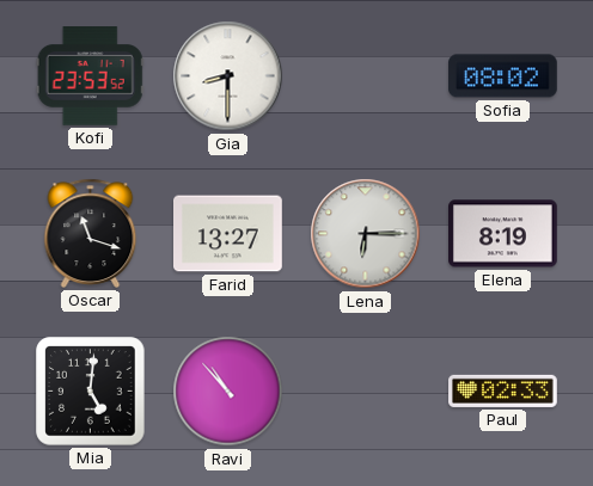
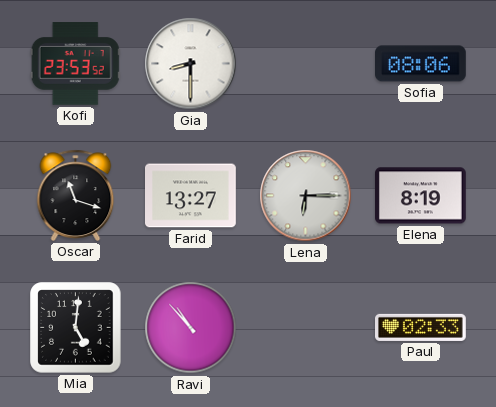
Sofia: 08:02 -> 08:06
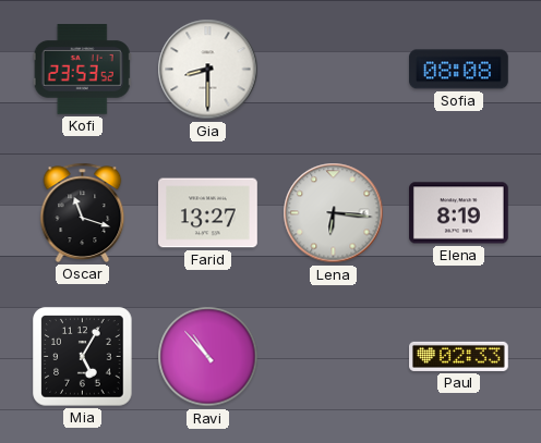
Sofia: 08:06 -> 08:08
Lena: 6:15 -> 6:16
Mia: 5:01 -> 5:05
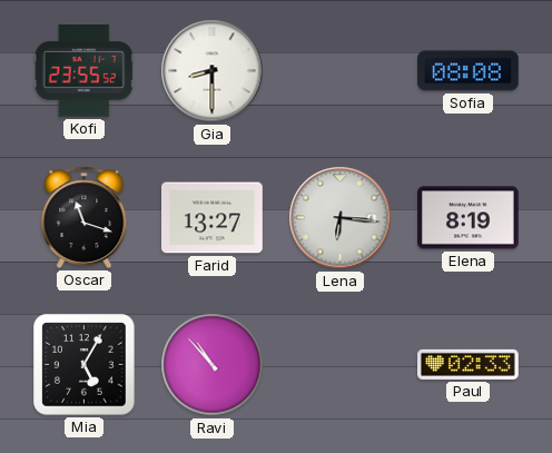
Kofi: 23:53 -> 23:55
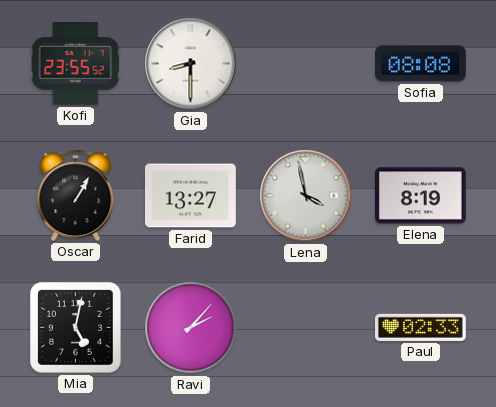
Oscar: 11:18 -> 1:05
Lena: 6:16 -> 3:58
Mia: 5:05 -> 5:02
Ravi: 10:53 -> 2:07
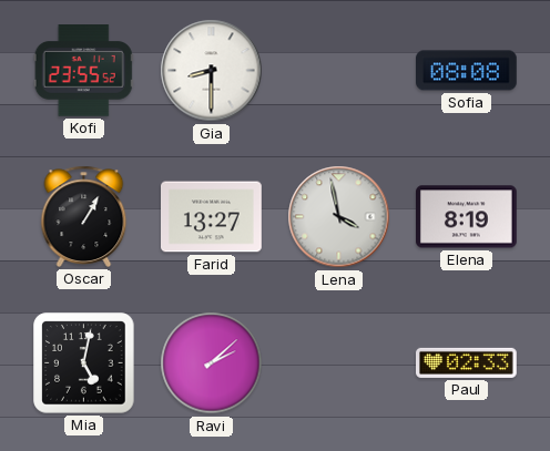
Ravi: 2:07 -> 2:08
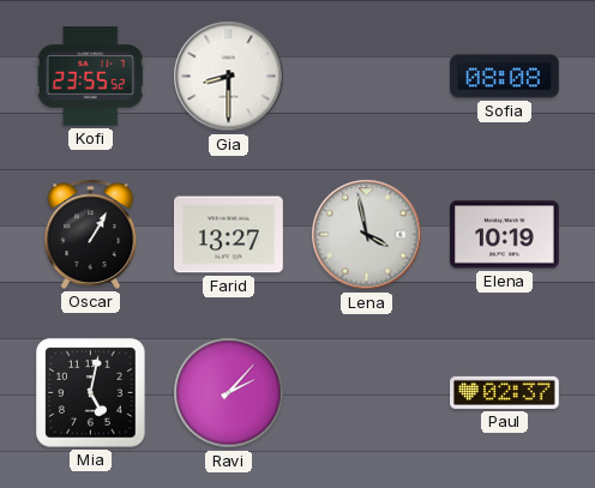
Elena: 8:19 -> 10:19
Ravi: 2:08 -> 2:07
Paul: 02:33 -> 02:37
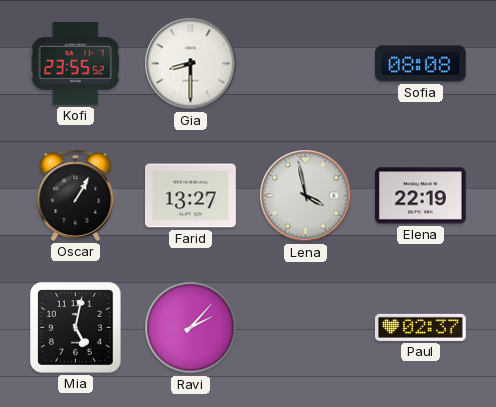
Elena: 10:19 -> 22:19
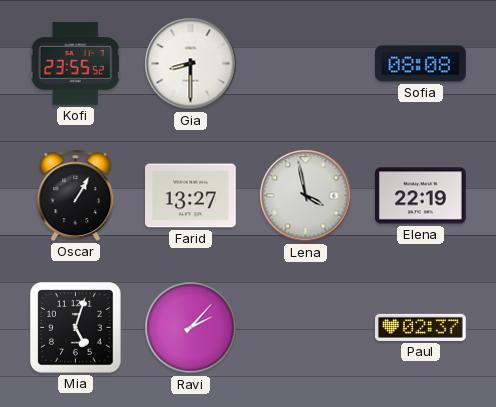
Mia: 5:02 -> 5:03
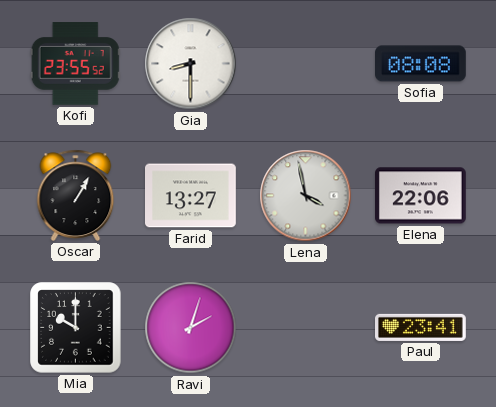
Elena: 22:19 -> 22:06
Mia: 5:03 -> 10:00
Ravi: 2:07 -> 2:03
Paul: 02:37 -> 23:41
